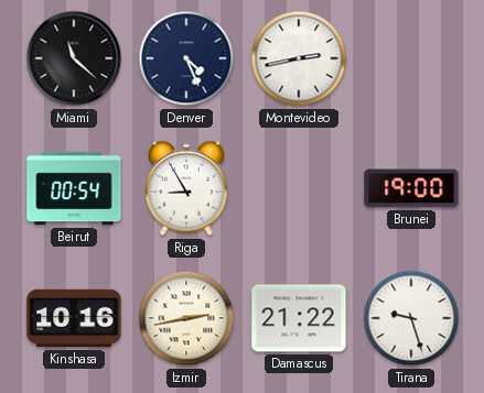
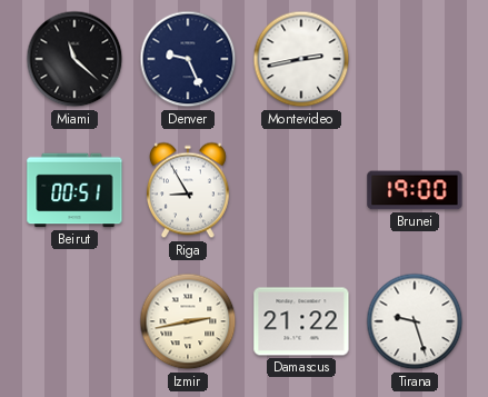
Denver: 4:26 -> 9:26
Beirut: 00:54 -> 00:51
Kinshasa: 10:16 -> none
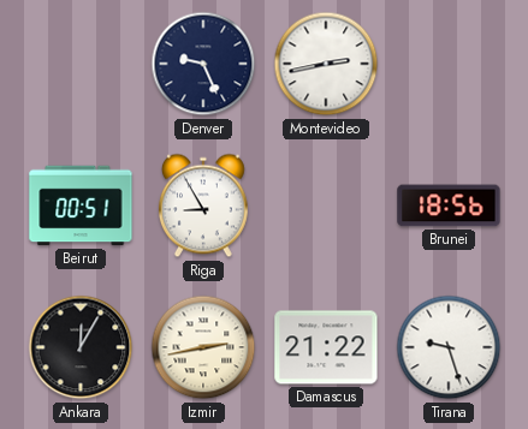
Miami: 11:22 -> none
Brunei: 19:00 -> 18:56
Ankara: none -> 12:05
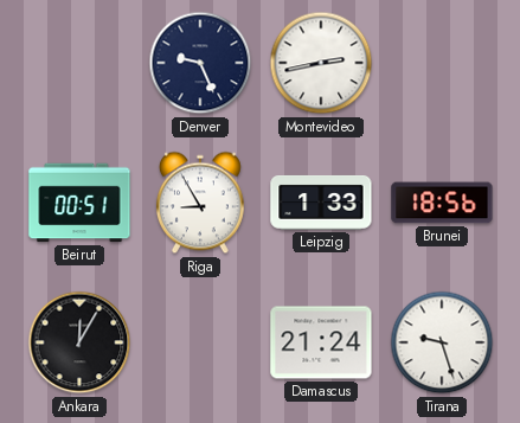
Leipzig: none -> 1:33
Izmir: 2:43 -> none
Damascus: 21:22 -> 21:24
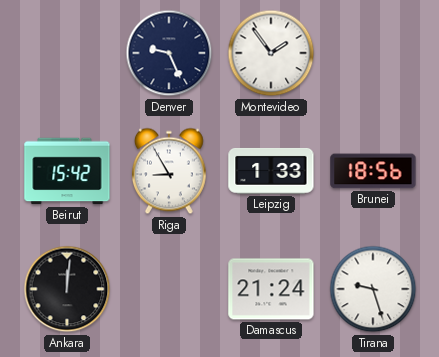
Montevideo: 2:43 -> 1:54
Beirut: 00:51 -> 15:42
Ankara: 12:05 -> 12:01
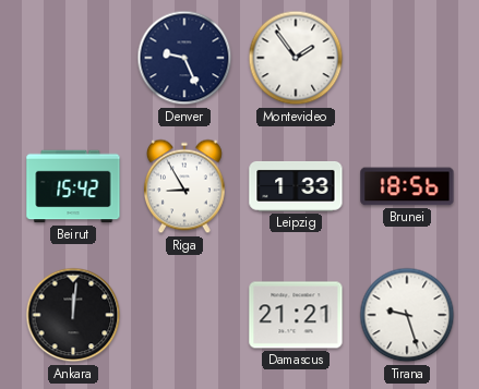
Damascus: 21:24 -> 21:21
